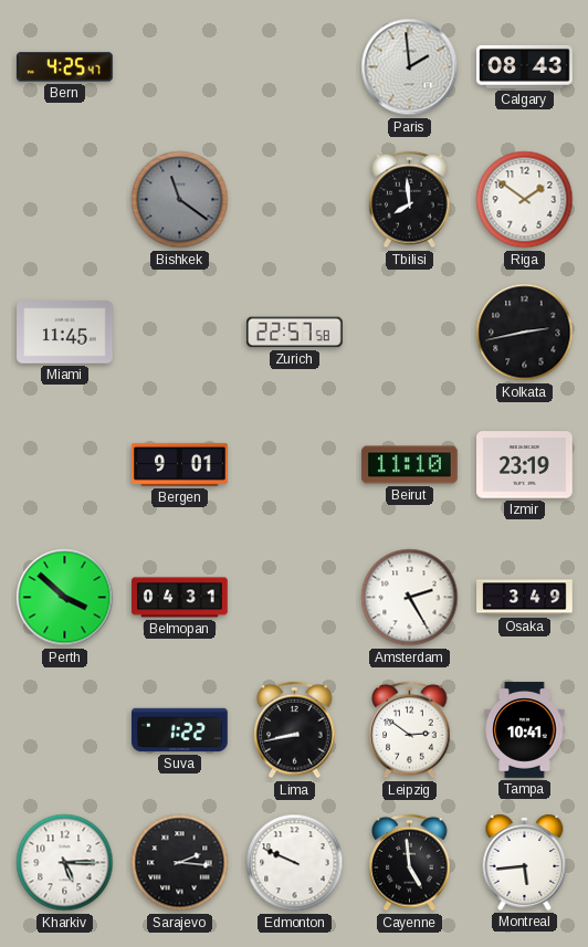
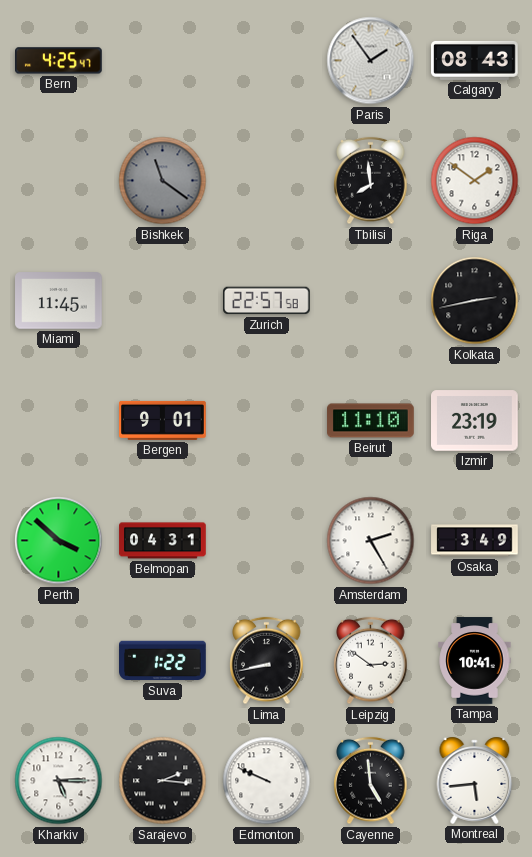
Paris: 1:59 -> 1:54
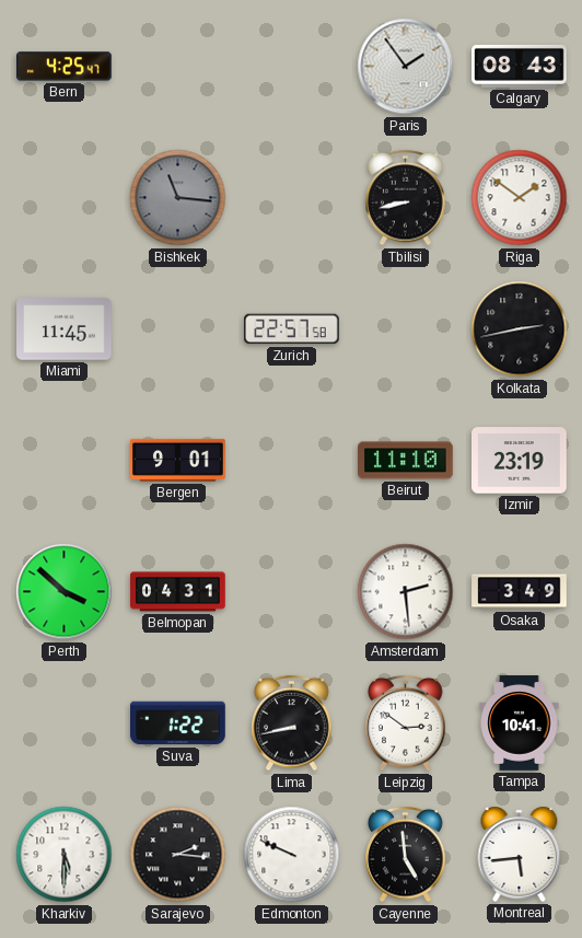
Bishkek: 11:21 -> 11:16
Tbilisi: 7:59 -> 8:43
Amsterdam: 2:25 -> 2:29
Kharkiv: 5:15 -> 5:30
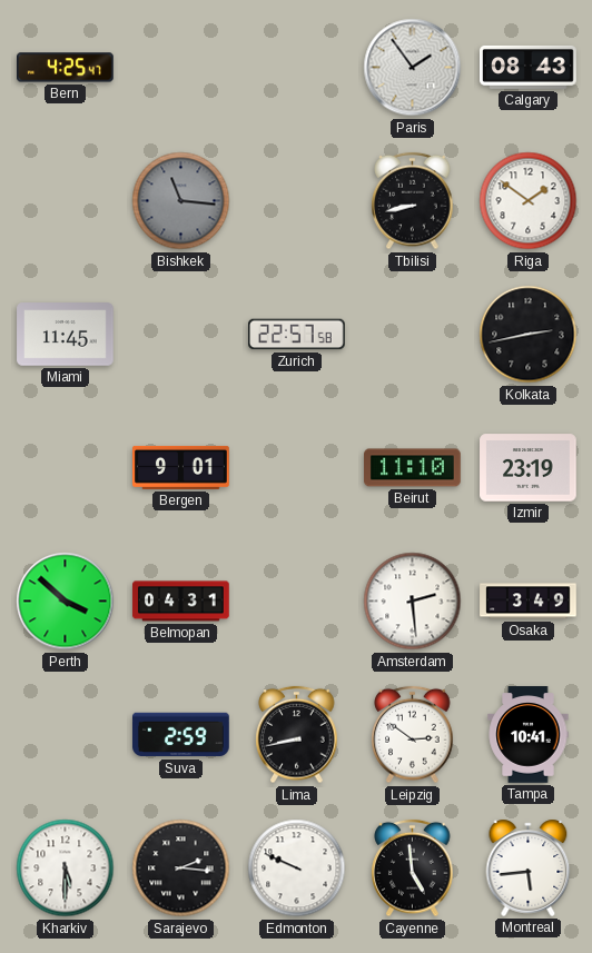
Suva: 1:22 -> 2:59
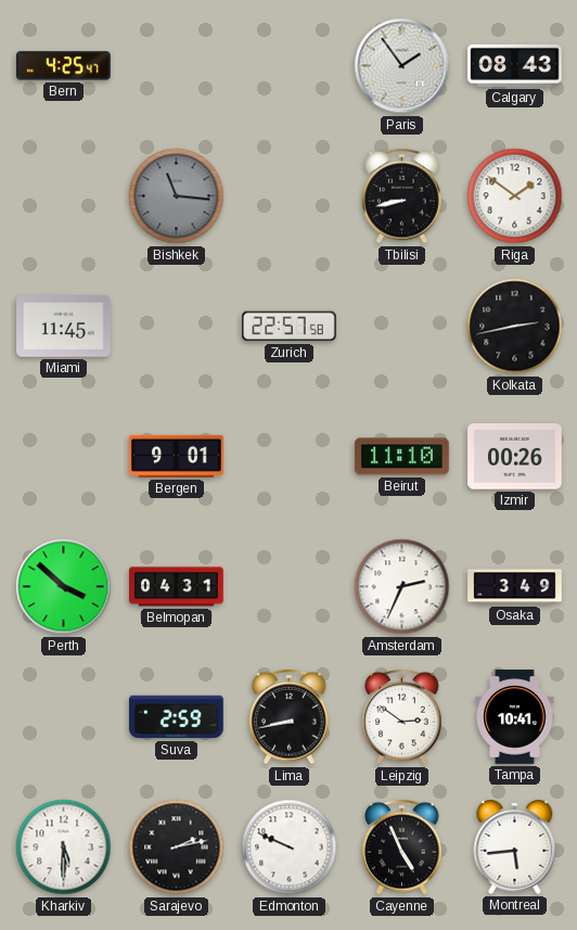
Izmir: 23:19 -> 00:26
Amsterdam: 2:29 -> 2:34
Sarajevo: 2:16 -> 2:13
Cayenne: 4:59 -> 4:56
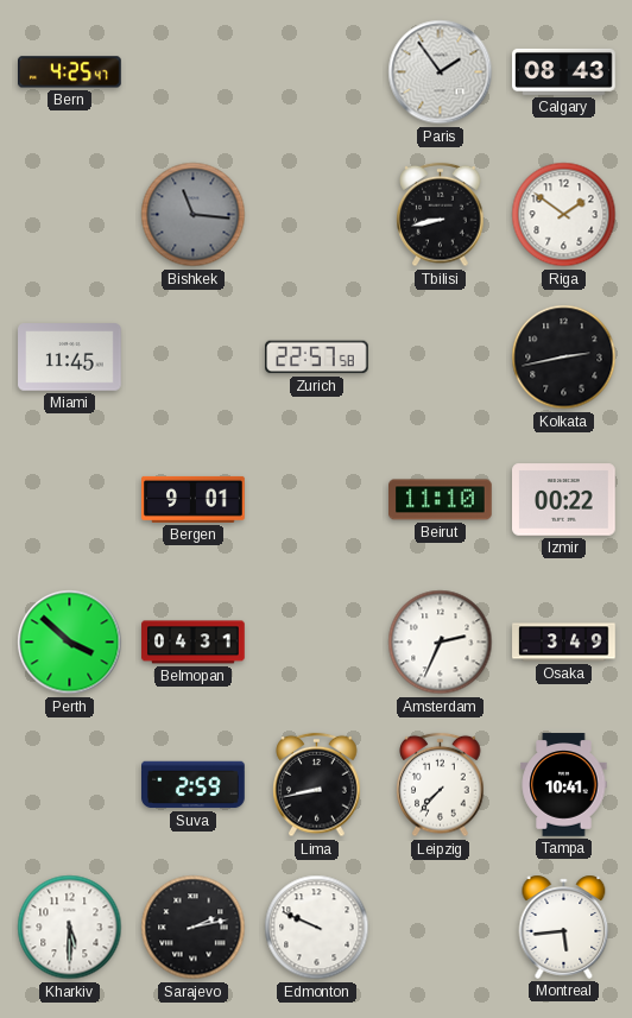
Izmir: 00:26 -> 00:22
Leipzig: 2:51 -> 7:37
Cayenne: 4:56 -> none
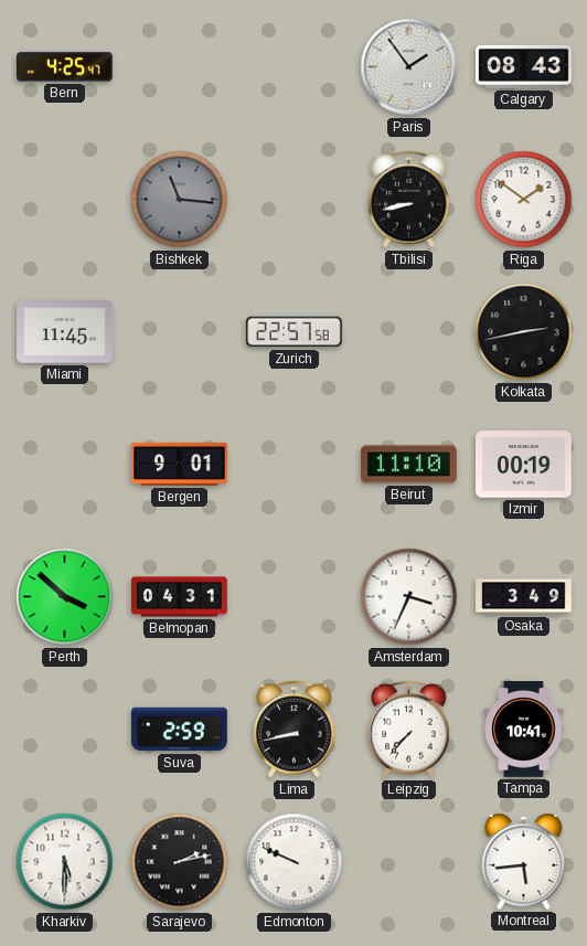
Izmir: 00:22 -> 00:19
Amsterdam: 2:34 -> 3:34
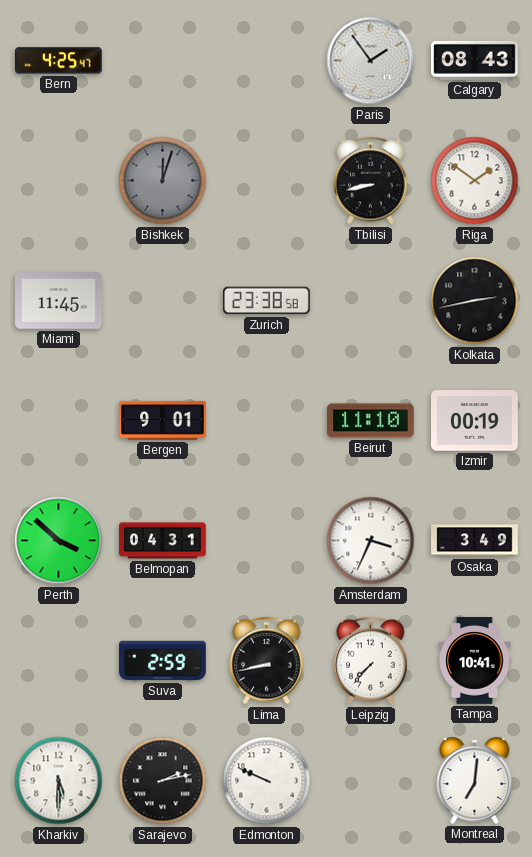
Bishkek: 11:16 -> 12:03
Zurich: 22:57 -> 23:38
Montreal: 5:44 -> 7:01
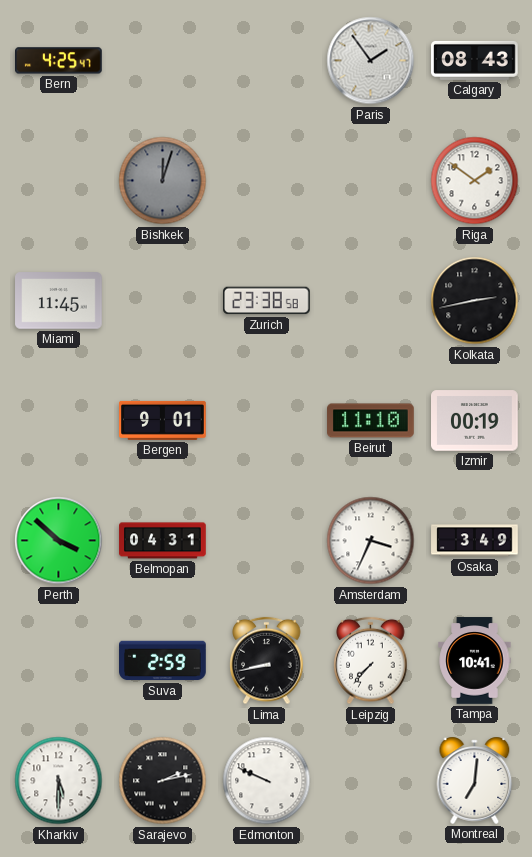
Tbilisi: 8:43 -> none
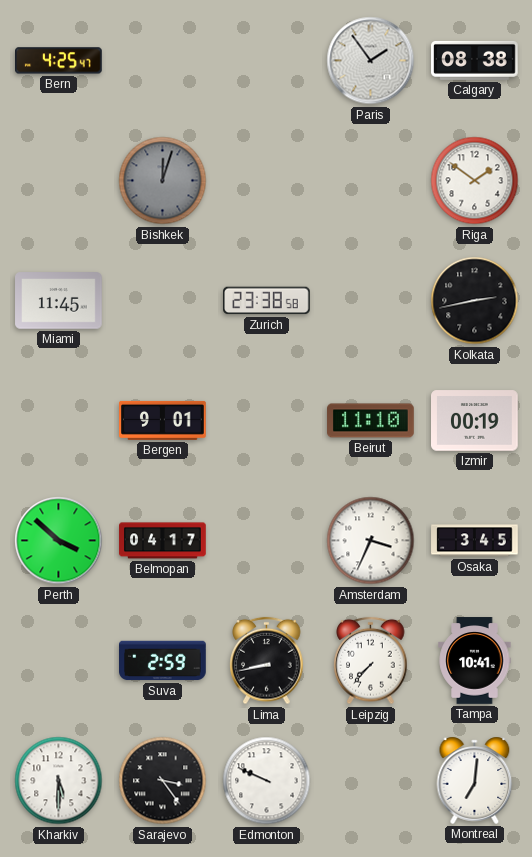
Calgary: 08:43 -> 08:38
Belmopan: 04:31 -> 04:17
Osaka: 3:49 -> 3:45
Sarajevo: 2:13 -> 3:24
